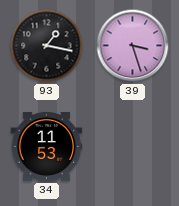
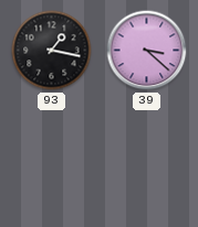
39: 3:27 -> 3:22
34: 11:53 -> none
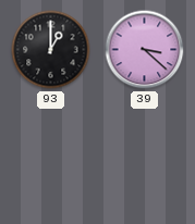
93: 1:17 -> 1:00
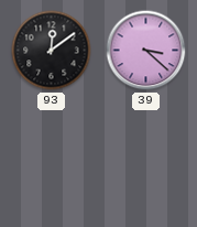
93: 1:00 -> 12:09
